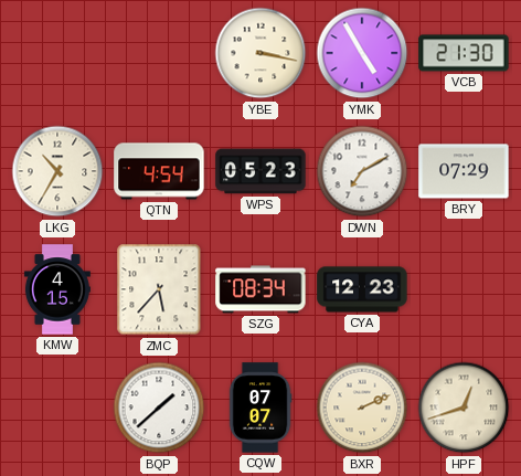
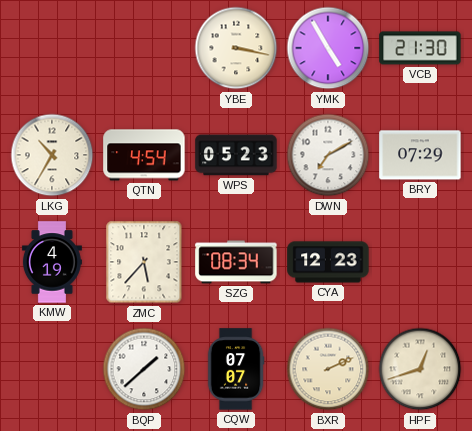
KMW: 4:15 -> 4:19
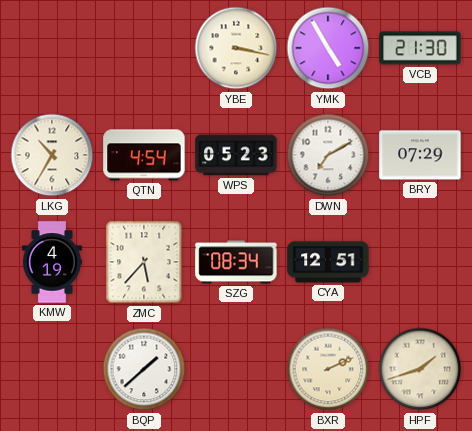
CYA: 12:23 -> 12:51
CQW: 07:07 -> none
HPF: 12:42 -> 1:42
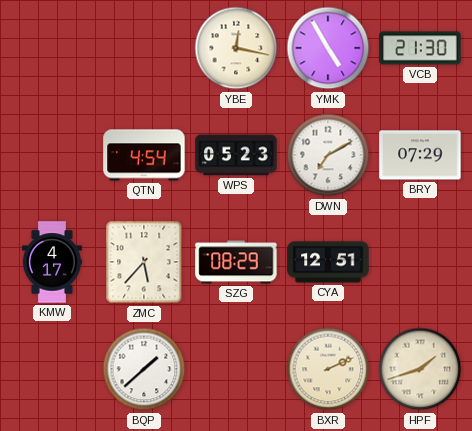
YBE: 3:17 -> 12:17
LKG: 10:35 -> none
KMW: 4:19 -> 4:17
SZG: 08:34 -> 08:29
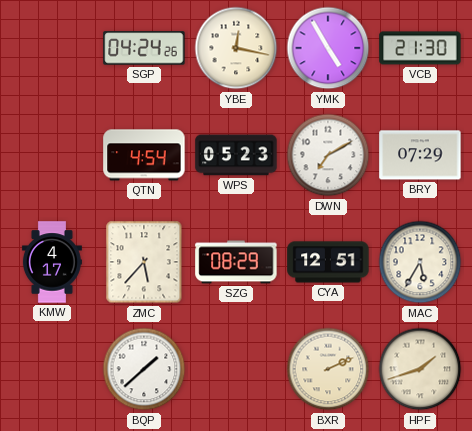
SGP: none -> 04:24
MAC: none -> 5:35
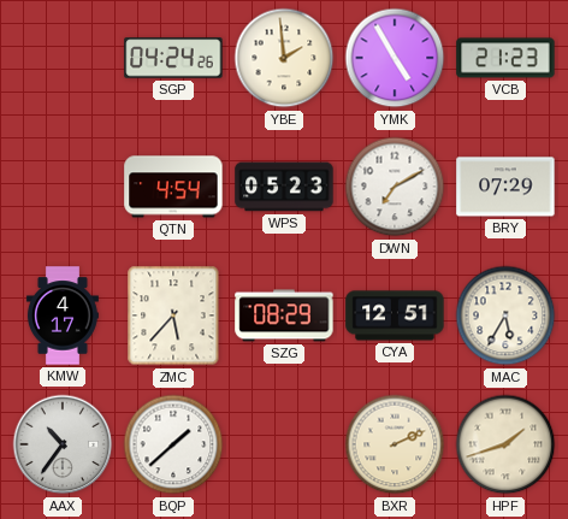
YBE: 12:17 -> 1:59
VCB: 21:30 -> 21:23
AAX: none -> 10:36
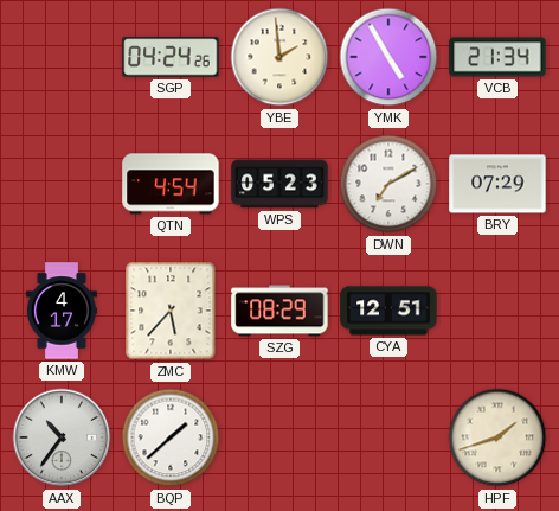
VCB: 21:23 -> 21:34
MAC: 5:35 -> none
BXR: 2:11 -> none
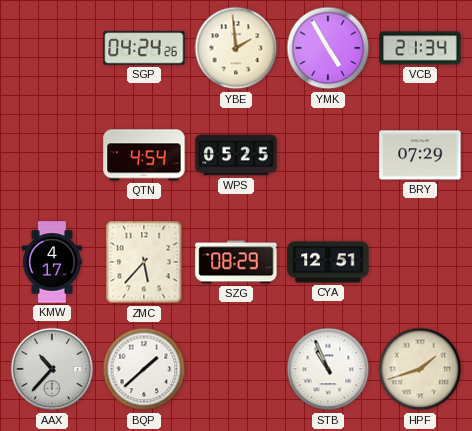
WPS: 05:23 -> 05:25
DWN: 7:10 -> none
AAX: 10:36 -> 10:37
STB: none -> 10:56
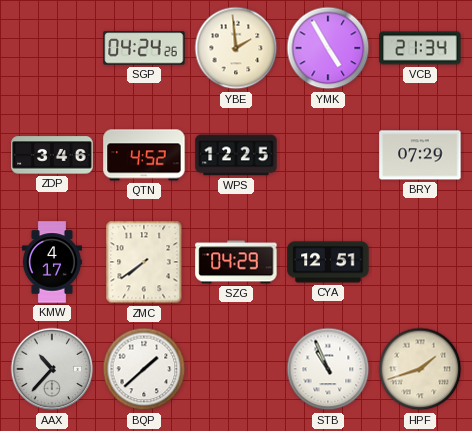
ZDP: none -> 3:46
QTN: 4:54 -> 4:52
WPS: 05:25 -> 12:25
ZMC: 5:37 -> 7:39
SZG: 08:29 -> 04:29
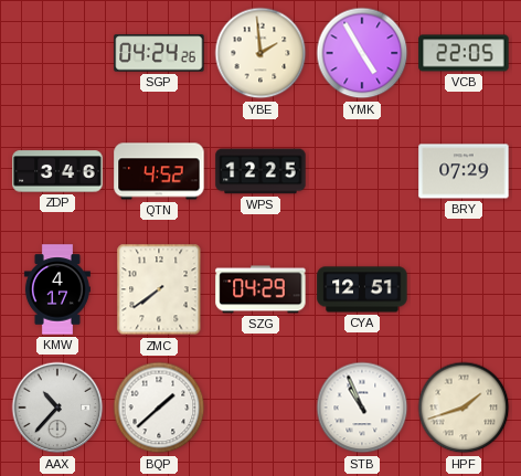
VCB: 21:34 -> 22:05
